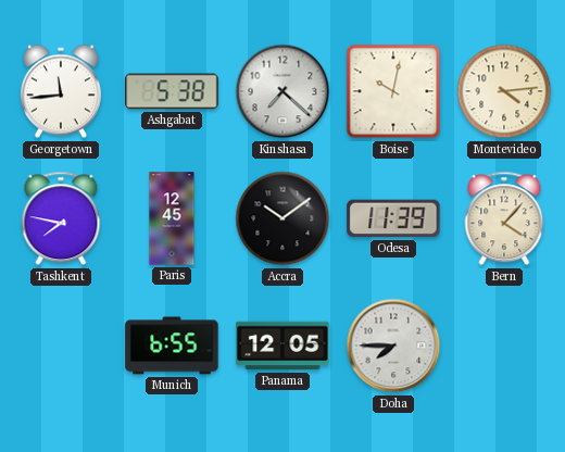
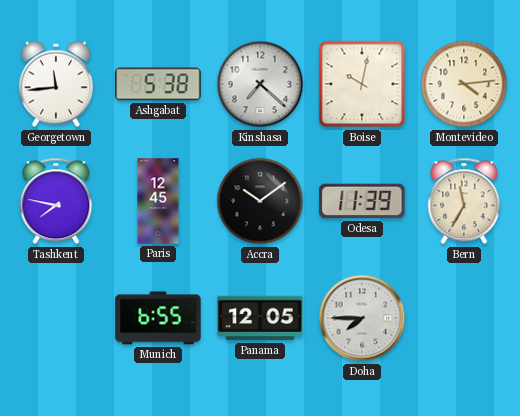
Bern: 4:07 -> 11:35
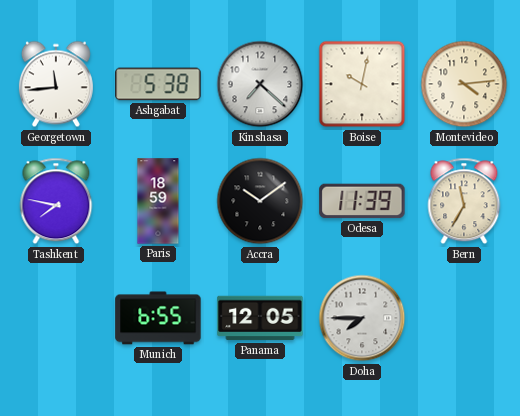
Paris: 12:45 -> 18:59
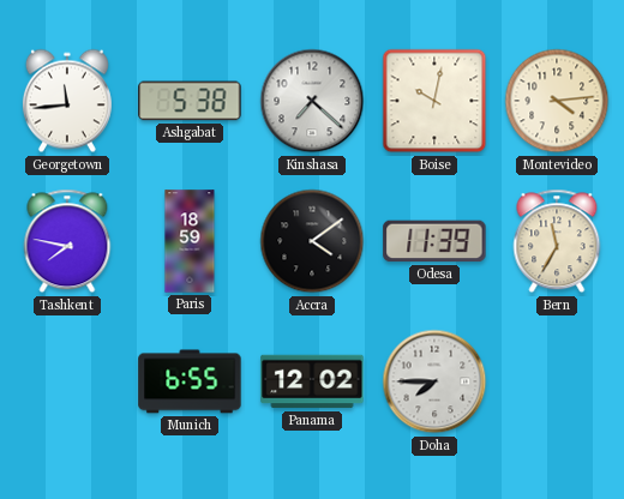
Accra: 10:09 -> 4:09
Panama: 12:05 -> 12:02
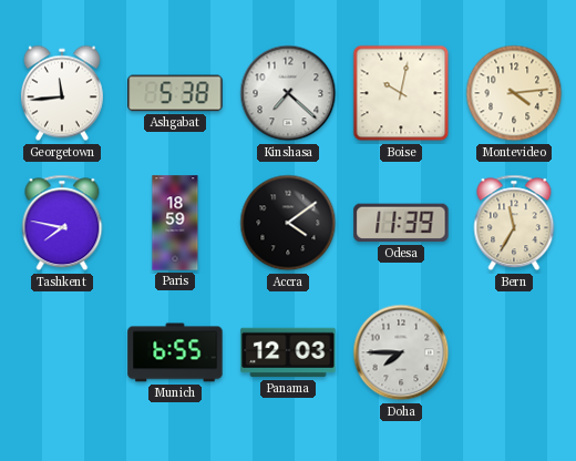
Panama: 12:02 -> 12:03
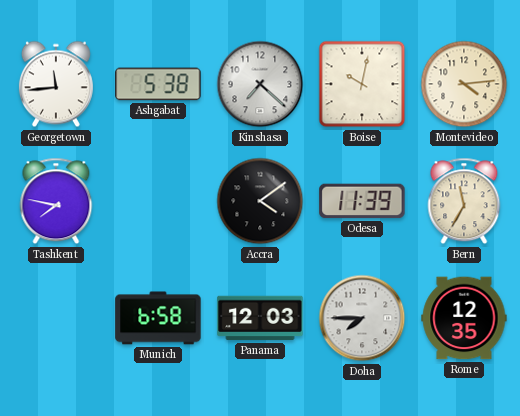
Paris: 18:59 -> none
Munich: 6:55 -> 6:58
Rome: none -> 12:35
